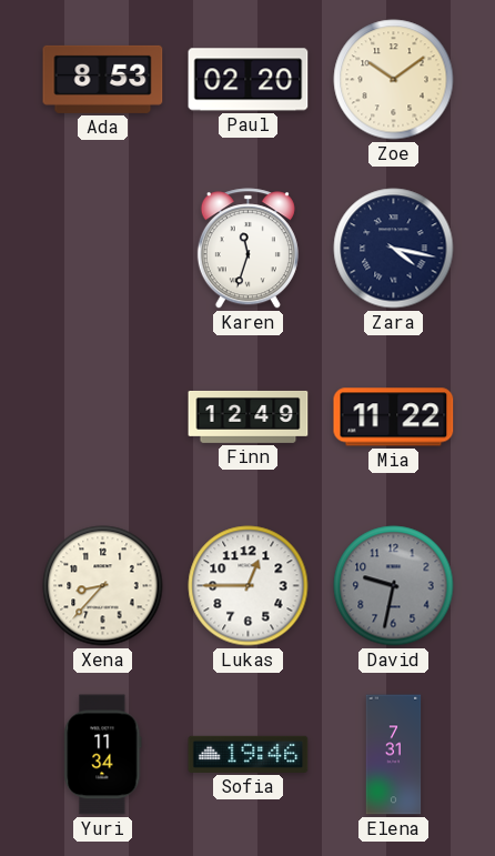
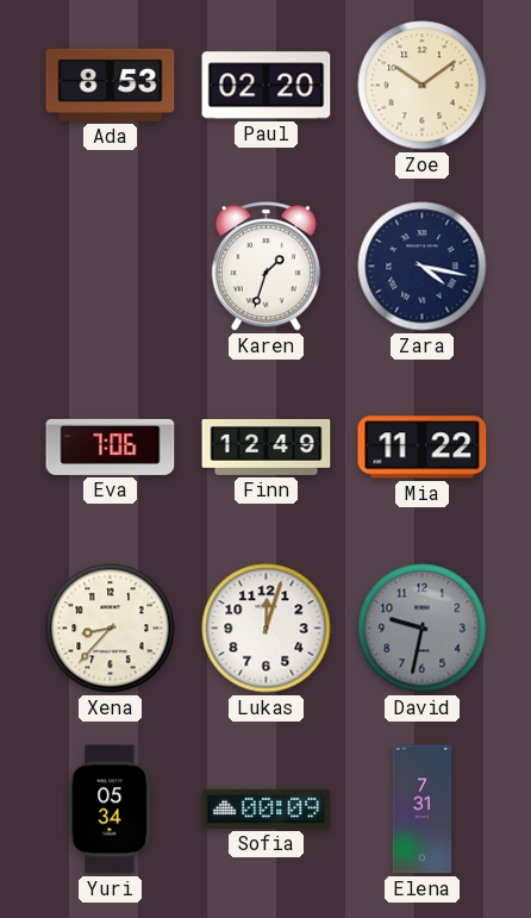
Karen: 11:33 -> 1:33
Eva: none -> 7:06
Lukas: 12:45 -> 12:03
Yuri: 11:34 -> 05:34
Sofia: 19:46 -> 00:09
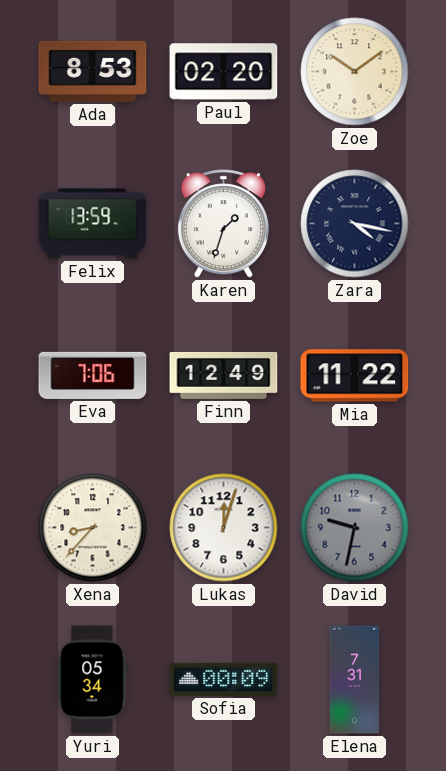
Felix: none -> 13:59
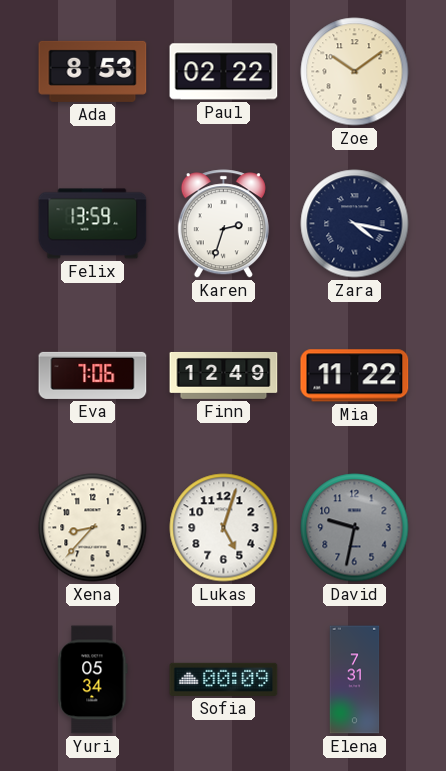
Paul: 02:20 -> 02:22
Karen: 1:33 -> 2:33
Lukas: 12:03 -> 5:03
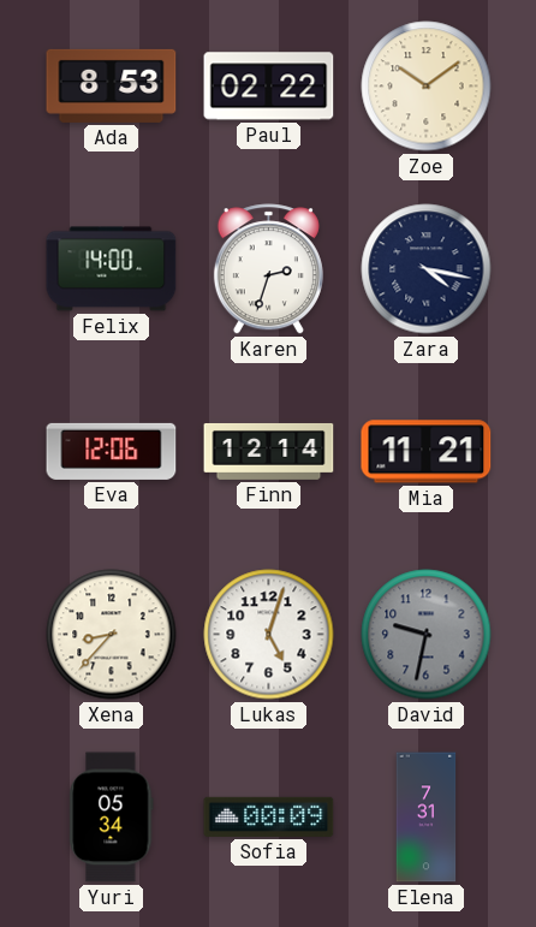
Felix: 13:59 -> 14:00
Eva: 7:06 -> 12:06
Finn: 12:49 -> 12:14
Mia: 11:22 -> 11:21
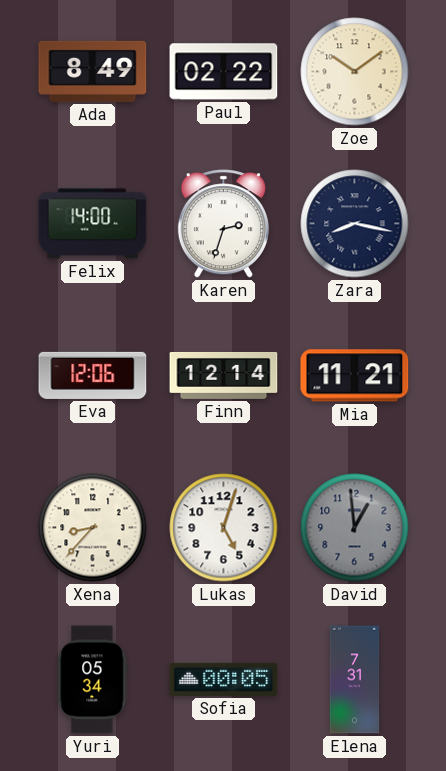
Ada: 8:53 -> 8:49
Zara: 4:17 -> 8:17
David: 9:32 -> 12:59
Sofia: 00:09 -> 00:05
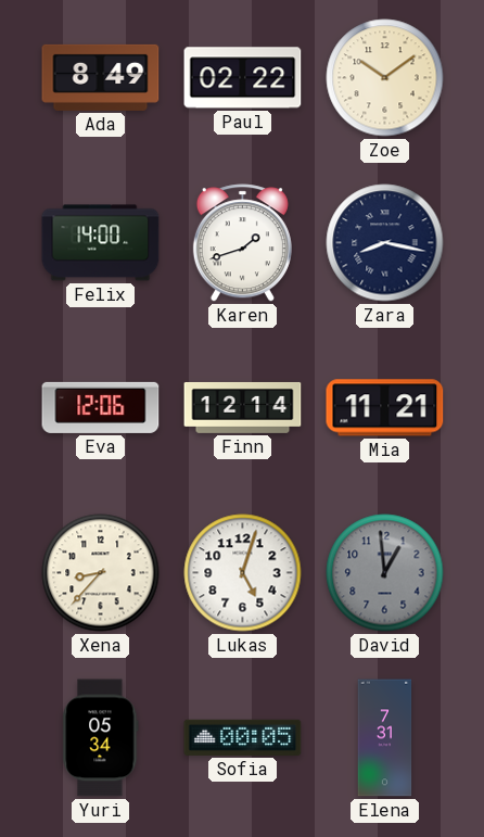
Karen: 2:33 -> 1:42
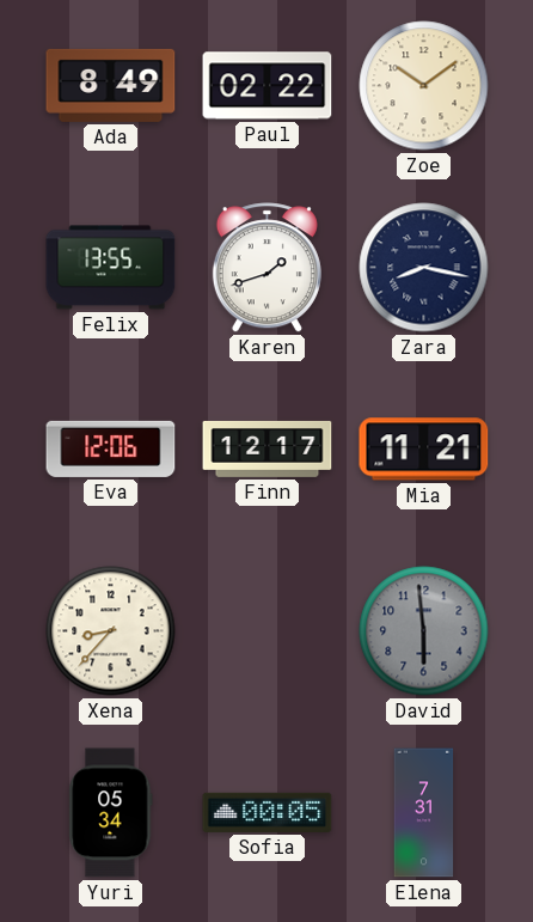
Felix: 14:00 -> 13:55
Finn: 12:14 -> 12:17
Lukas: 5:03 -> none
David: 12:59 -> 5:59
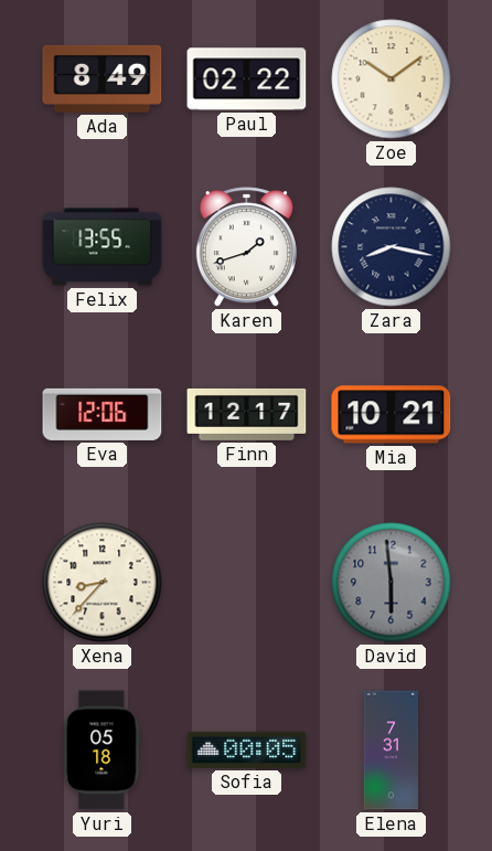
Mia: 11:21 -> 10:21
Yuri: 05:34 -> 05:18
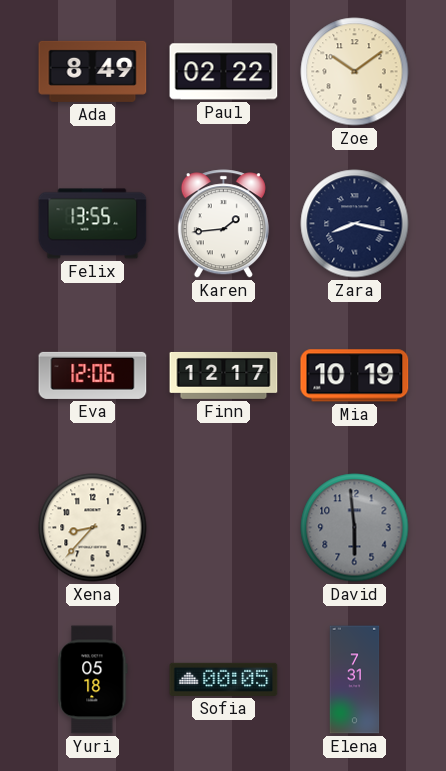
Karen: 1:42 -> 1:44
Mia: 10:21 -> 10:19
